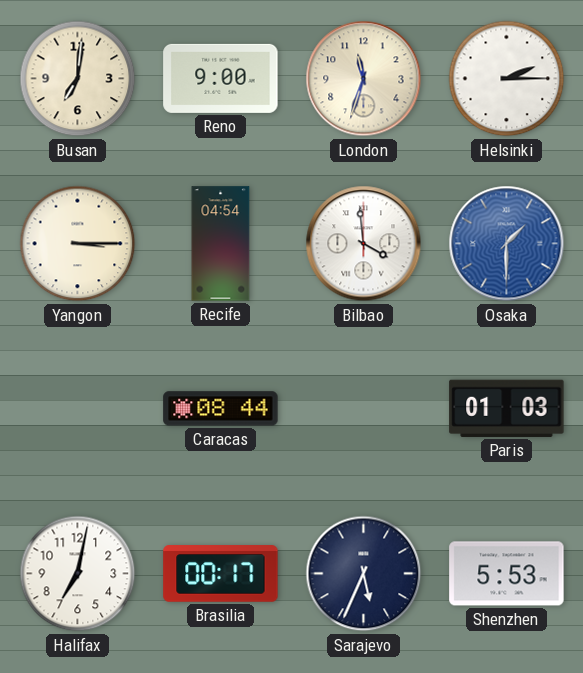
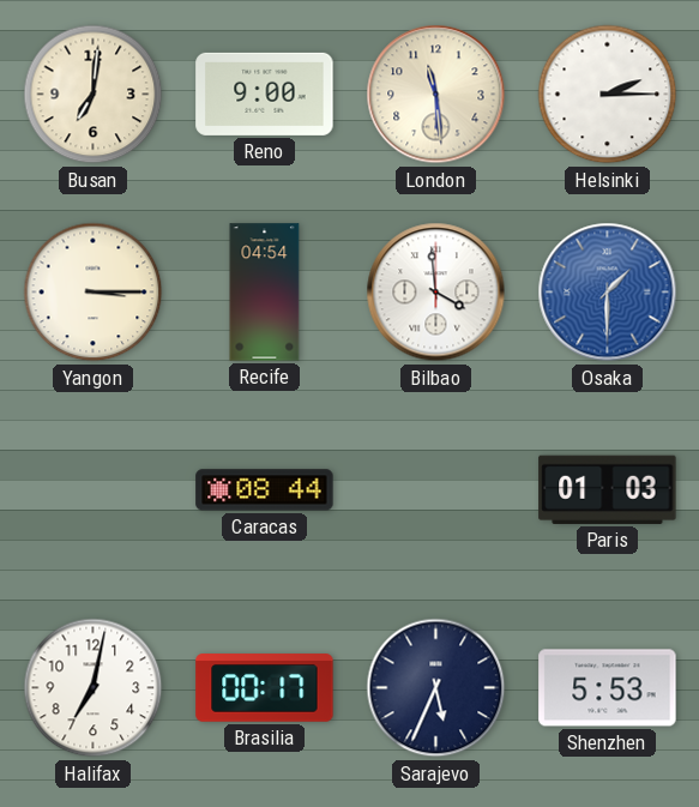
London: 11:33 -> 11:29
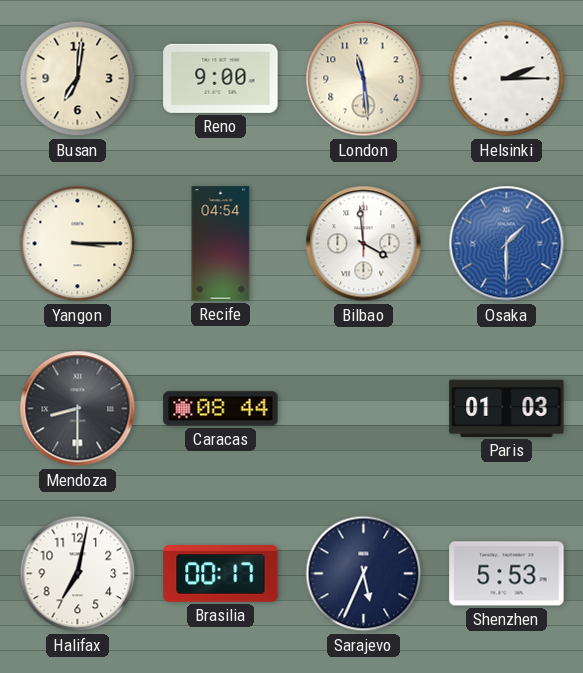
Mendoza: none -> 8:30
